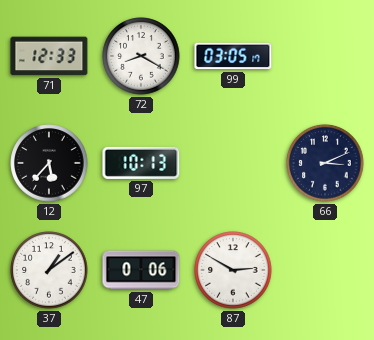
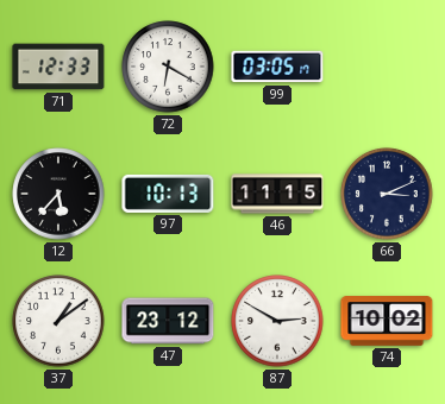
72: 8:20 -> 6:20
46: none -> 11:15
47: 0:06 -> 23:12
74: none -> 10:02
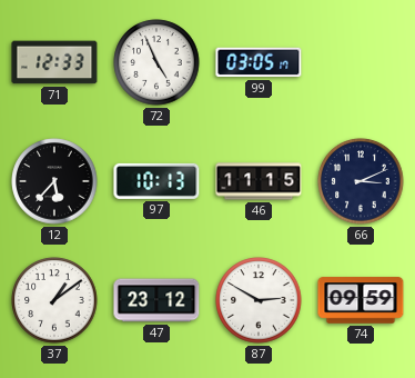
72: 6:20 -> 4:56
74: 10:02 -> 09:59
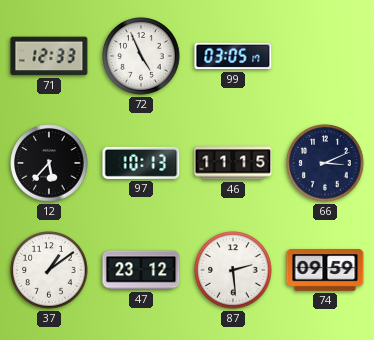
87: 2:50 -> 2:29
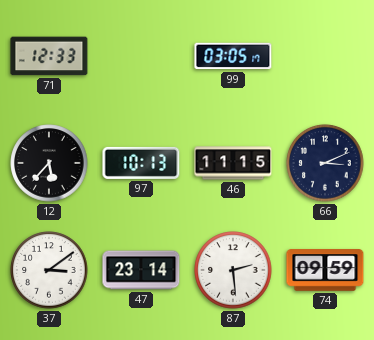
72: 4:56 -> none
37: 1:09 -> 3:09
47: 23:12 -> 23:14
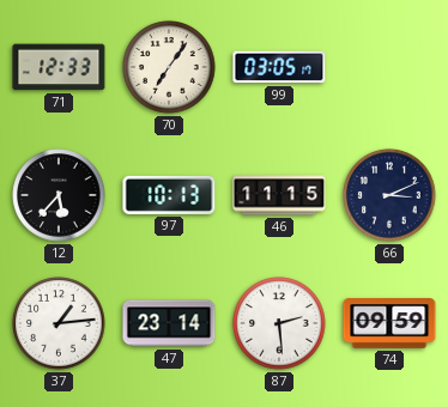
70: none -> 7:06
37: 3:09 -> 1:14
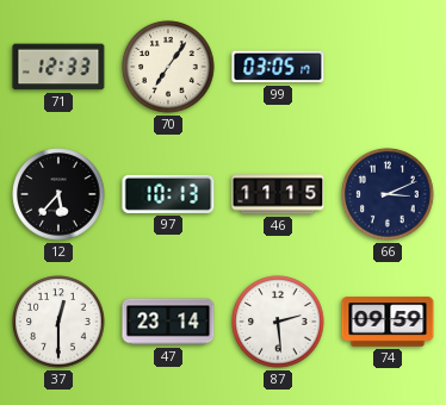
37: 1:14 -> 12:30
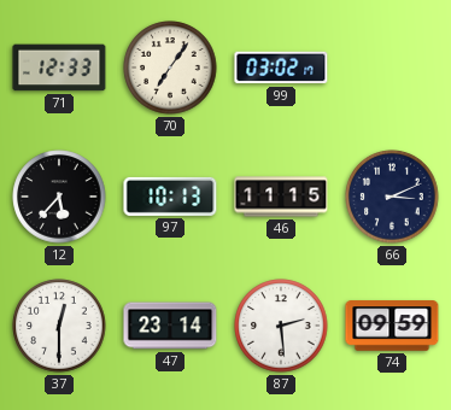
99: 03:05 -> 03:02
